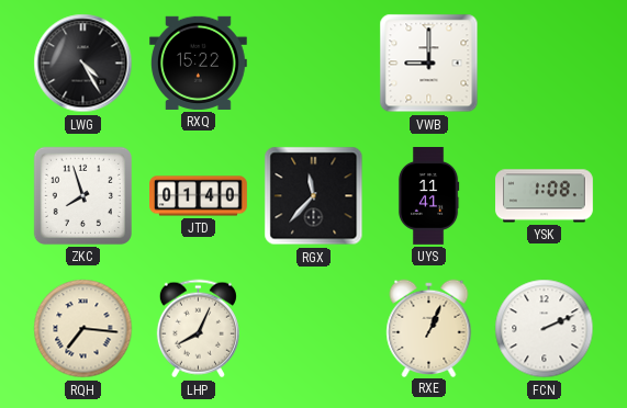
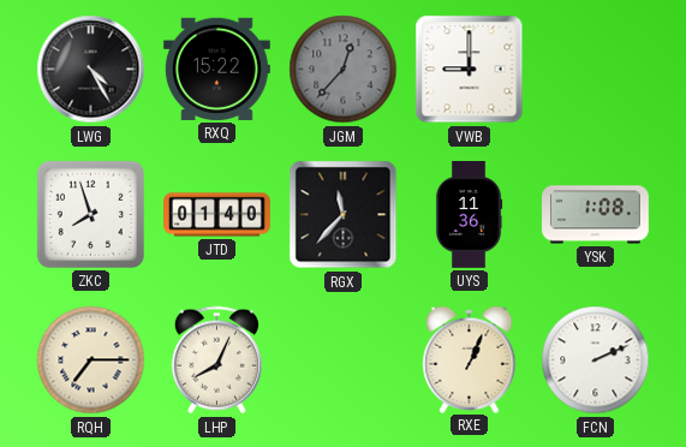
JGM: none -> 12:37
UYS: 11:41 -> 11:36
RQH: 7:16 -> 7:15
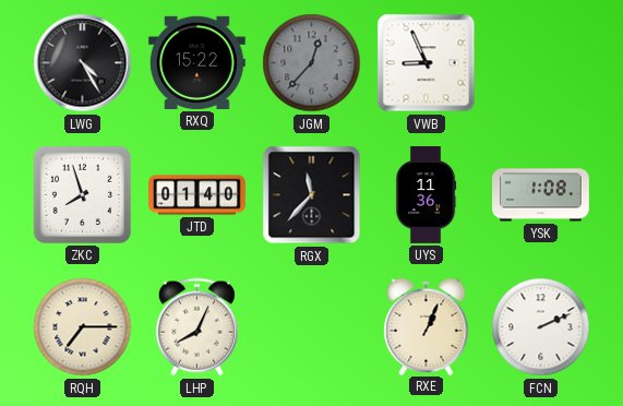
VWB: 9:00 -> 8:56
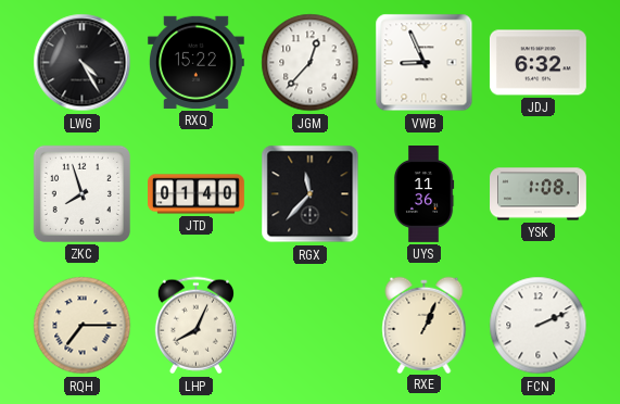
JGM dial: grey -> white
JDJ: none -> 6:32
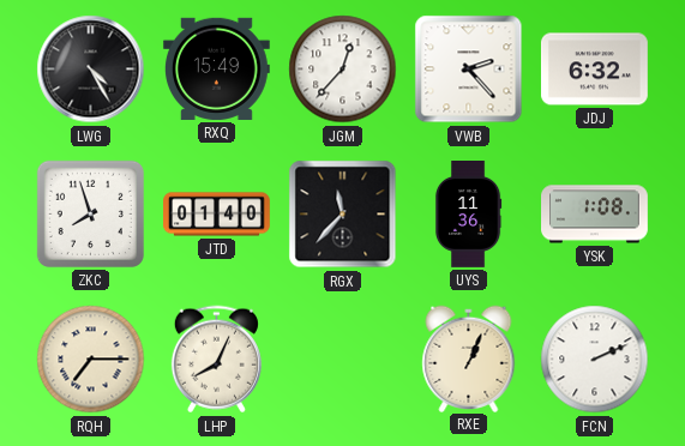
RXQ: 15:22 -> 15:49
VWB: 8:56 -> 2:23
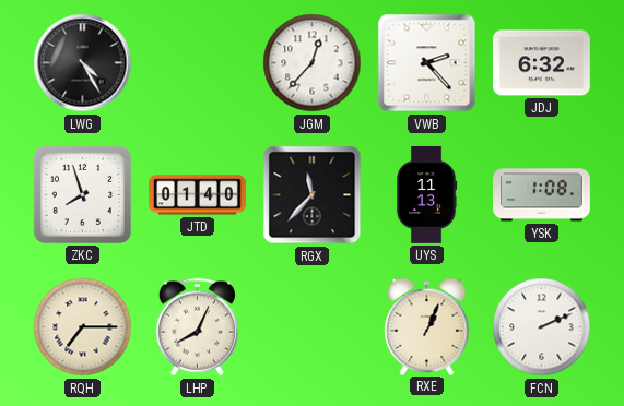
RXQ: 15:49 -> none
UYS: 11:36 -> 11:13
